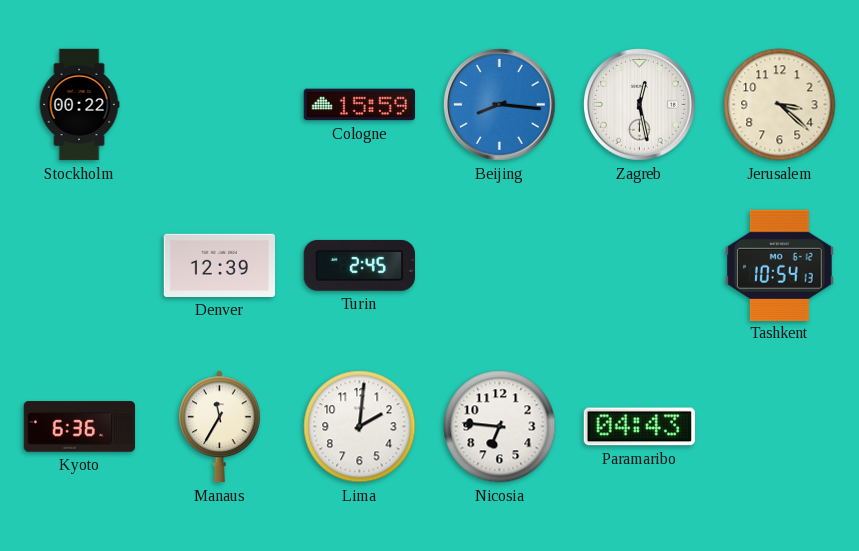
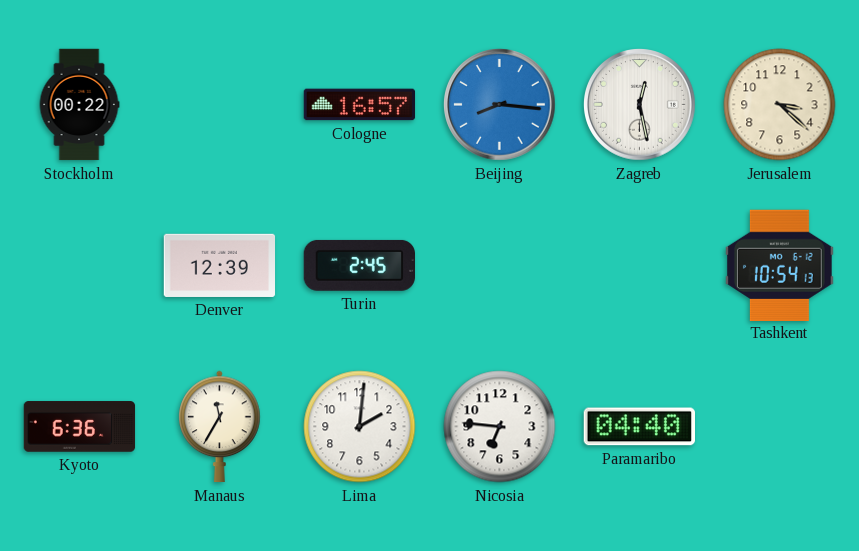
Cologne: 15:59 -> 16:57
Paramaribo: 04:43 -> 04:40
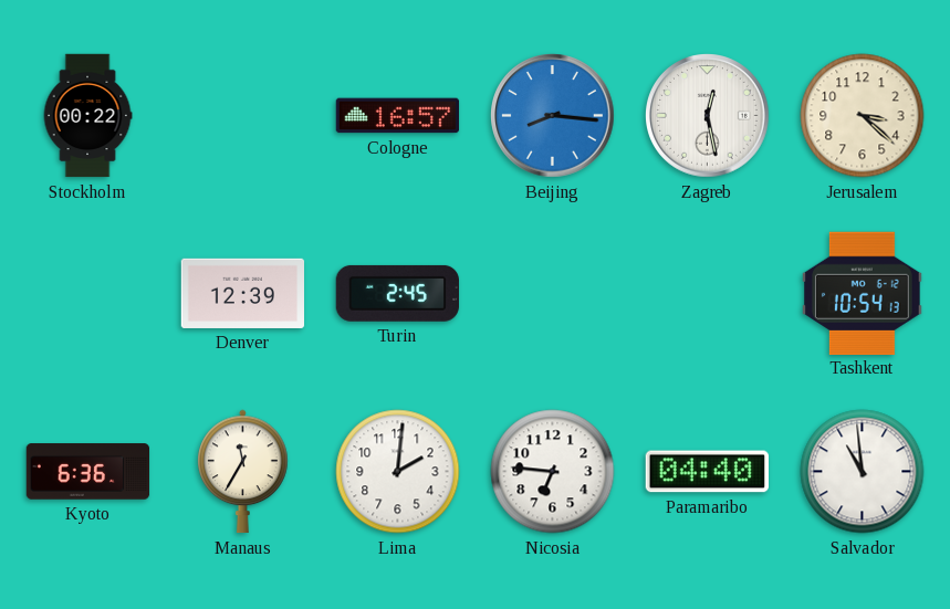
Salvador: none -> 10:59
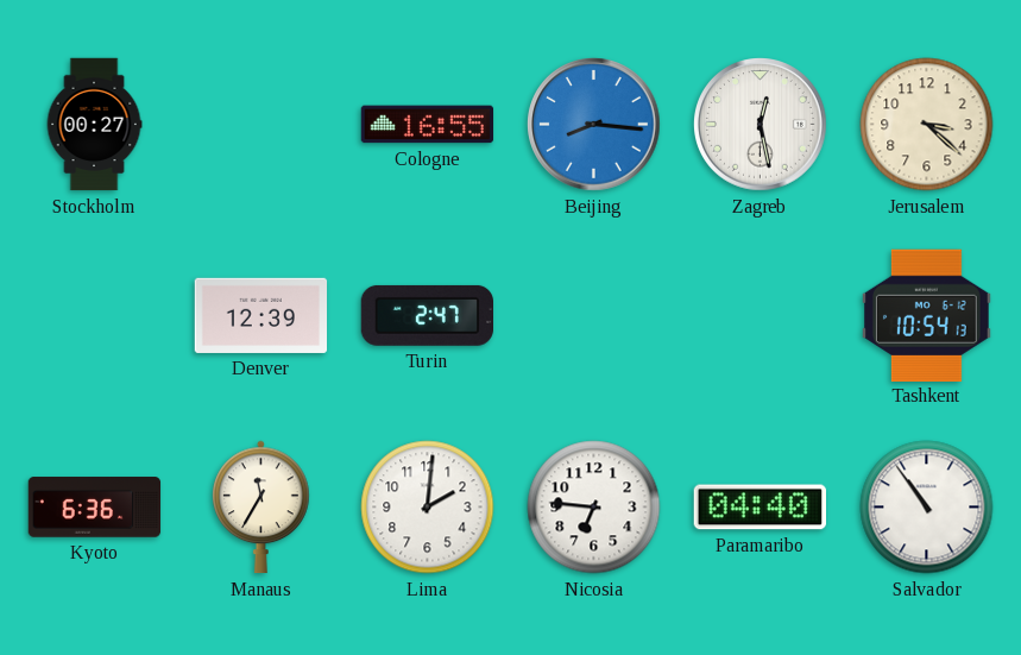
Stockholm: 00:22 -> 00:27
Cologne: 16:57 -> 16:55
Turin: 2:45 -> 2:47
Salvador: 10:59 -> 10:54
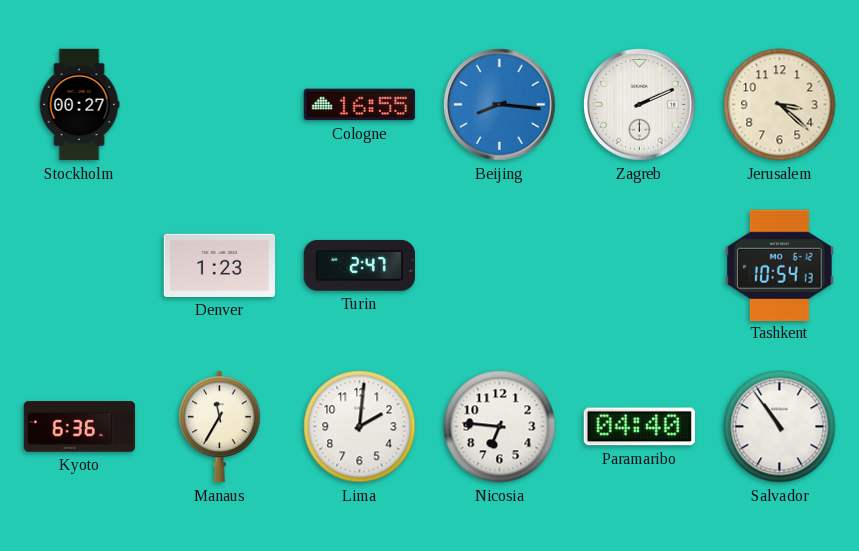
Zagreb: 12:28 -> 2:11
Denver: 12:39 -> 1:23
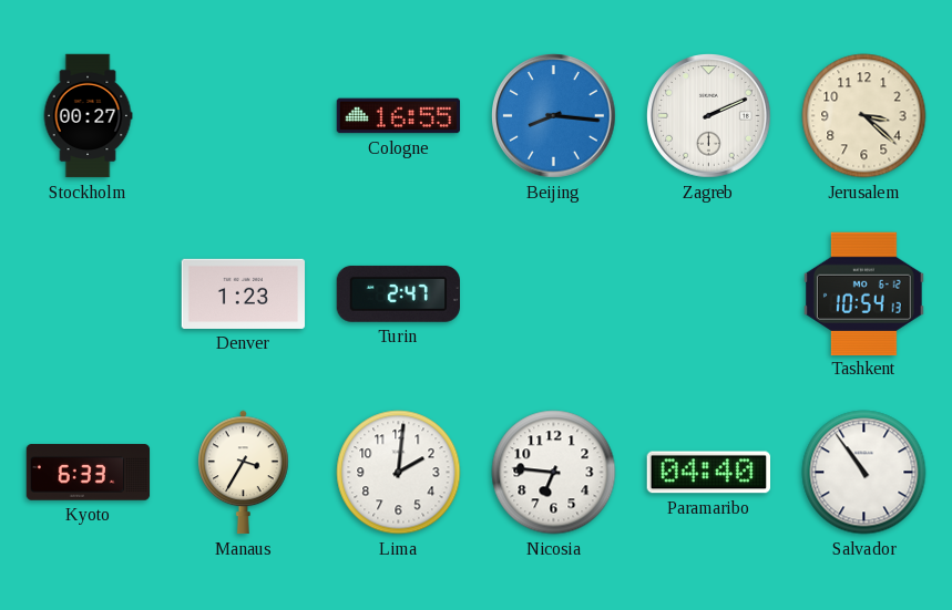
Kyoto: 6:36 -> 6:33
Manaus: 11:35 -> 3:35
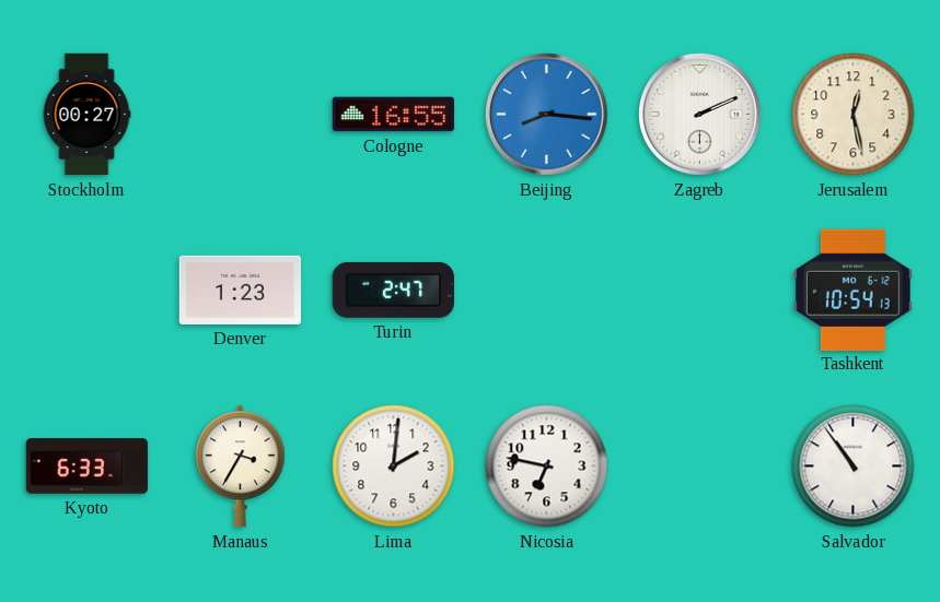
Jerusalem: 3:22 -> 12:28
Nicosia: 6:46 -> 6:47
Paramaribo: 04:40 -> none
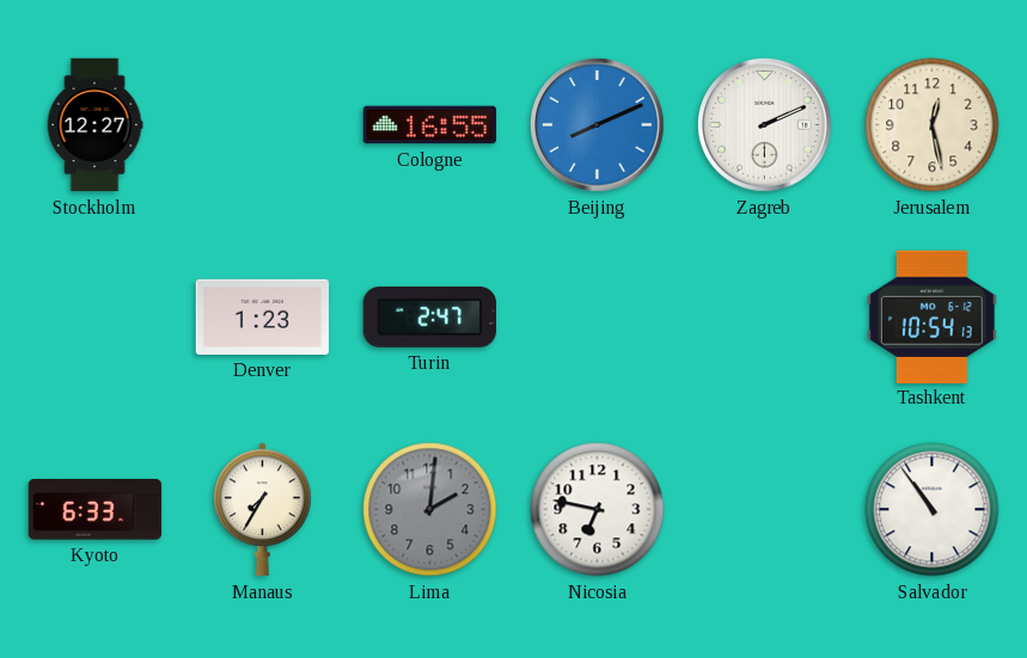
Stockholm: 00:27 -> 12:27
Beijing: 8:16 -> 8:11
Manaus: 3:35 -> 7:35
Lima dial: white -> grey
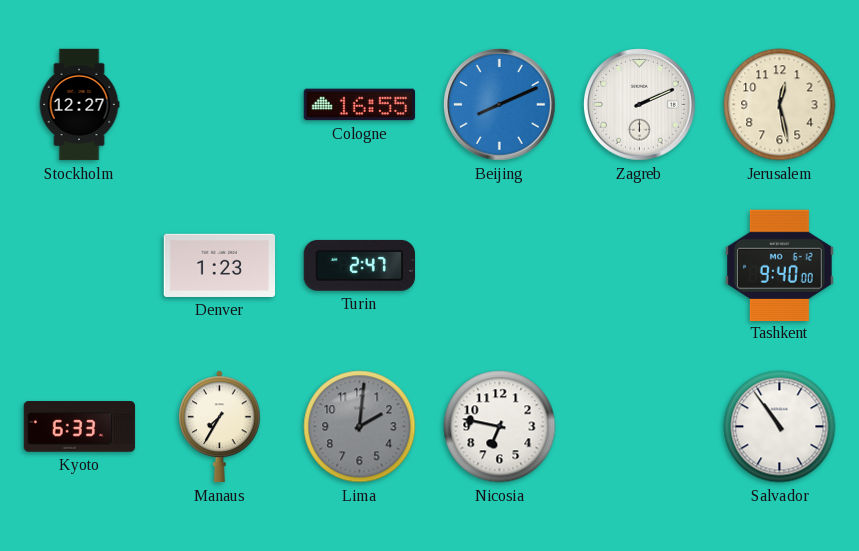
Tashkent: 10:54 -> 9:40
